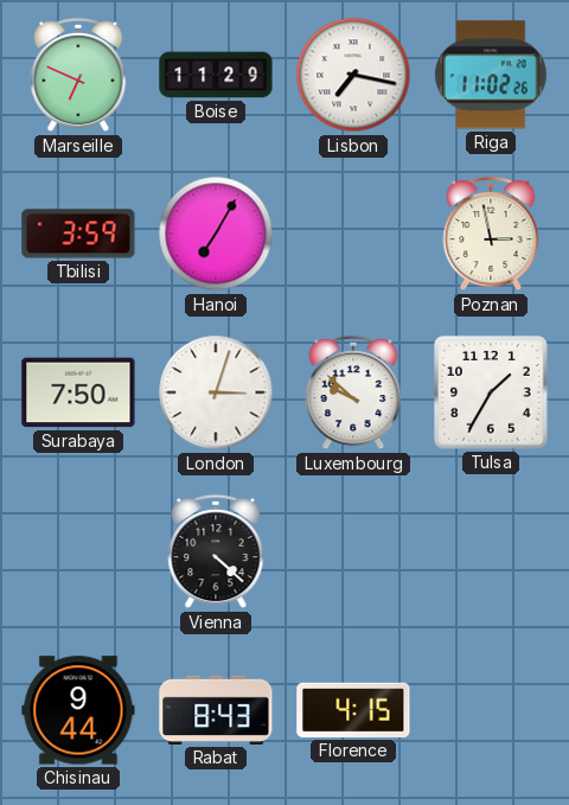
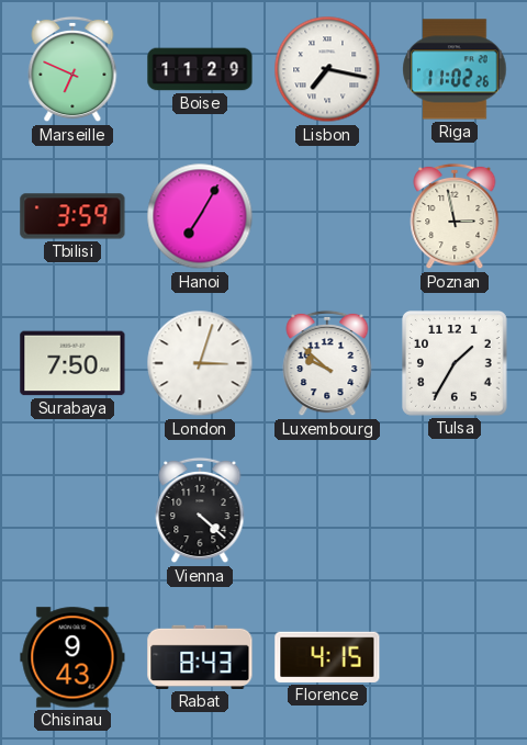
Chisinau: 9:44 -> 9:43
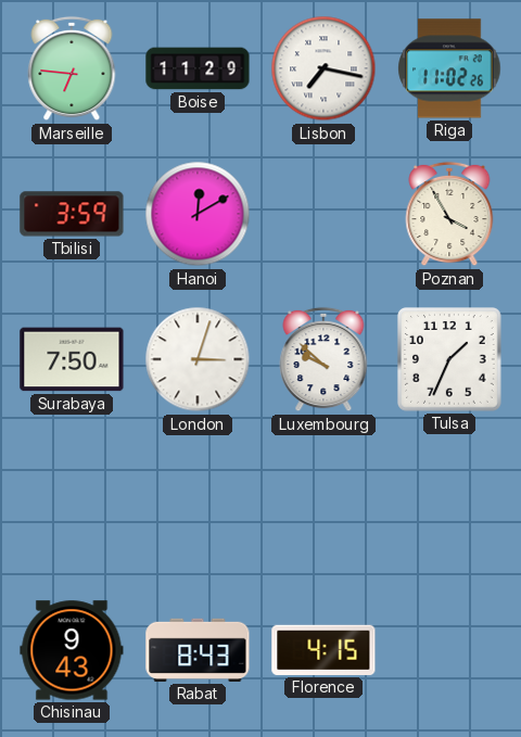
Marseille: 6:49 -> 6:46
Hanoi: 7:05 -> 12:10
Poznan: 2:58 -> 3:55
Tulsa: 1:35 -> 1:34
Vienna: 4:22 -> none
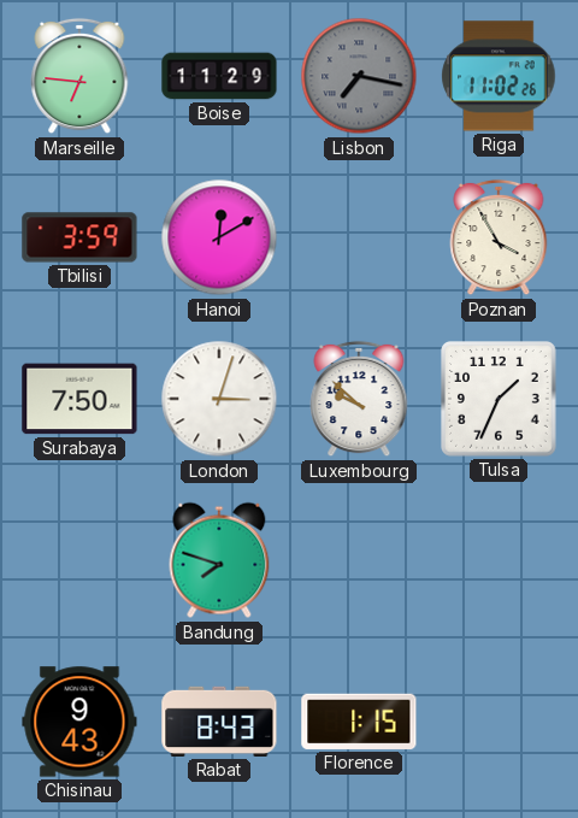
Lisbon dial: white -> grey
Bandung: none -> 7:48
Florence: 4:15 -> 1:15
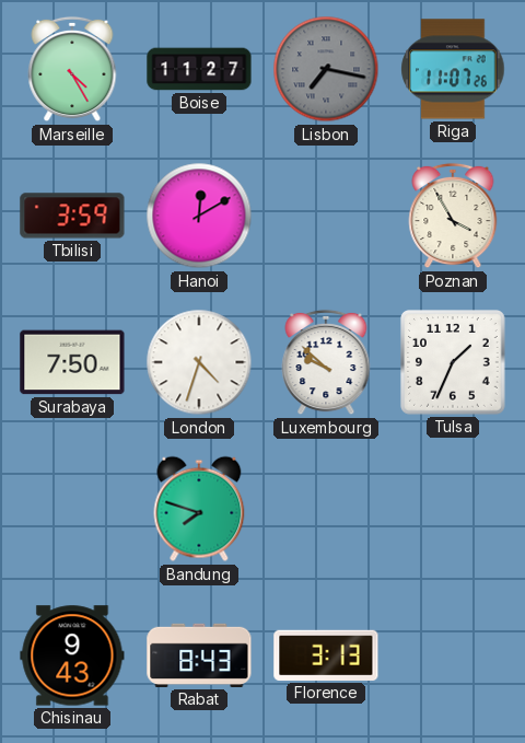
Marseille: 6:46 -> 4:25
Boise: 11:29 -> 11:27
Riga: 11:02 -> 11:07
London: 3:03 -> 4:33
Florence: 1:15 -> 3:13
